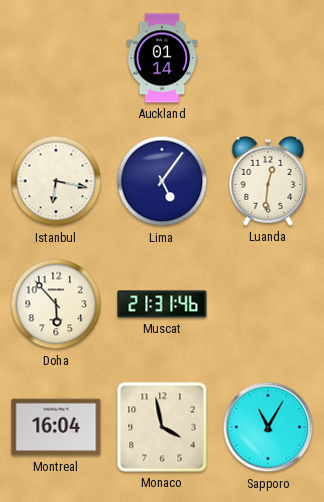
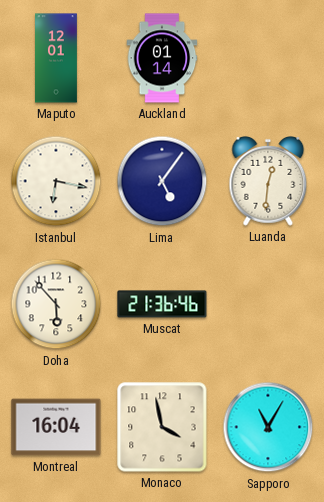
Maputo: none -> 12:01
Muscat: 21:31 -> 21:36
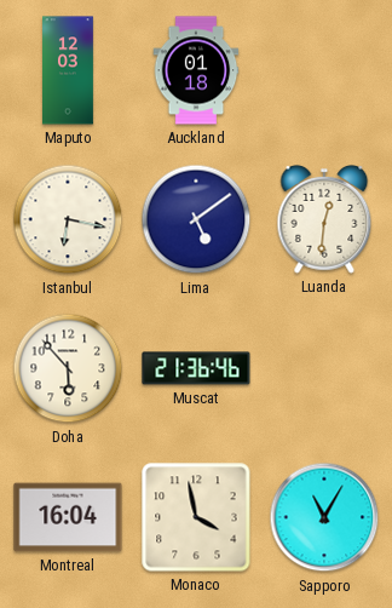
Maputo: 12:01 -> 12:03
Auckland: 01:14 -> 01:18
Lima: 5:06 -> 5:09
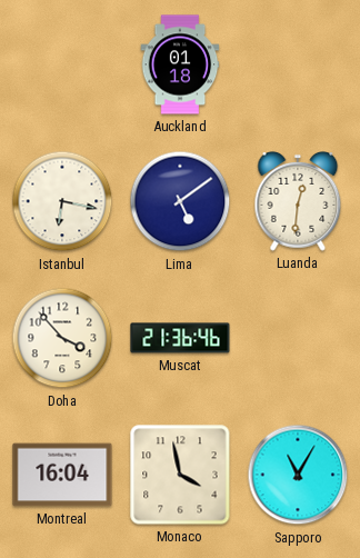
Maputo: 12:03 -> none
Doha: 5:53 -> 3:53
